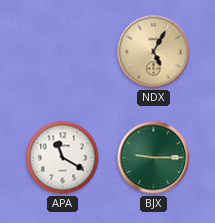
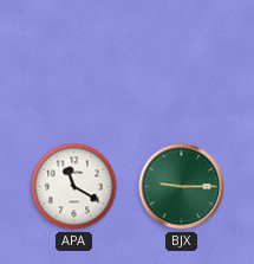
NDX: 5:05 -> none
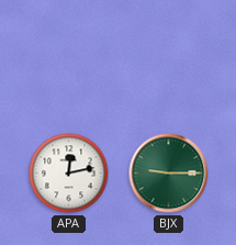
APA: 11:20 -> 12:13
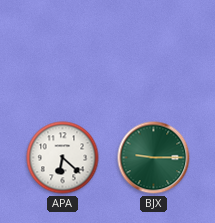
APA: 12:13 -> 6:22
